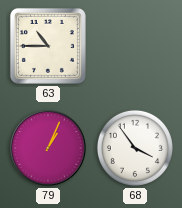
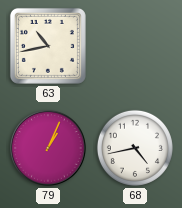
63: 10:45 -> 10:43
68: 3:54 -> 4:43
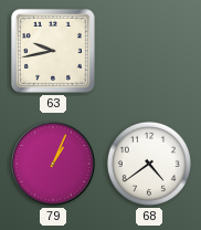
63: 10:43 -> 9:43
68: 4:43 -> 4:39
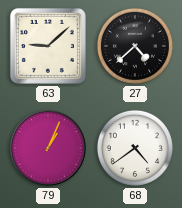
63: 9:43 -> 9:08
27: none -> 4:38
